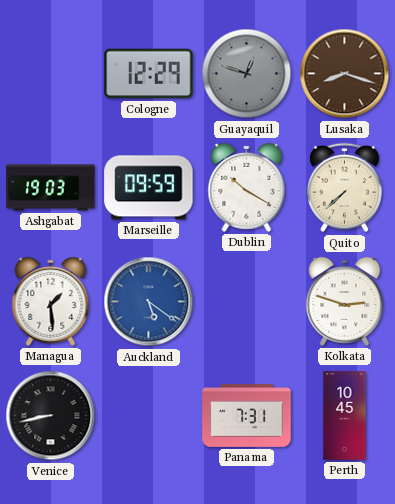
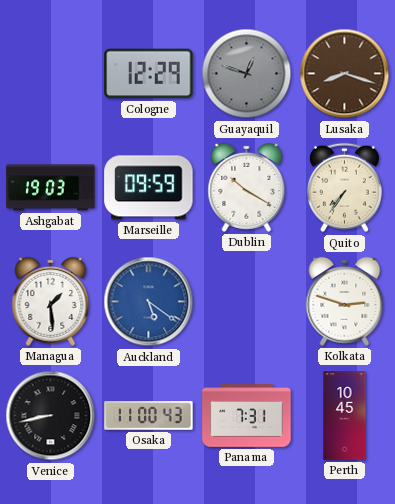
Quito: 7:38 -> 7:36
Osaka: none -> 11:00
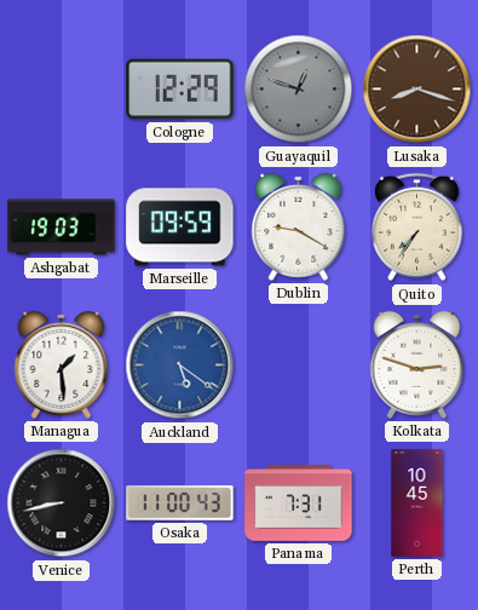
Dublin: 10:20 -> 9:20
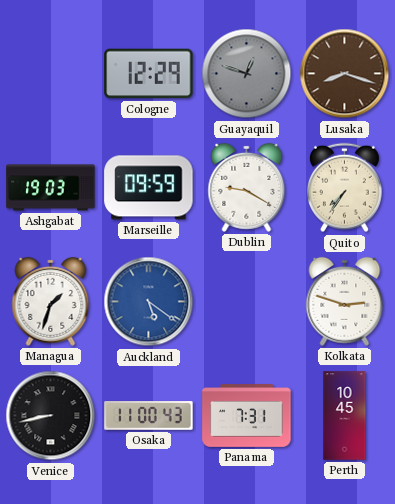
Managua: 1:29 -> 1:33
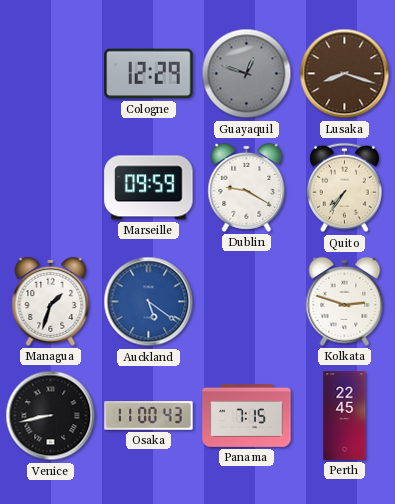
Ashgabat: 19:03 -> none
Panama: 7:31 -> 7:15
Perth: 10:45 -> 22:45
